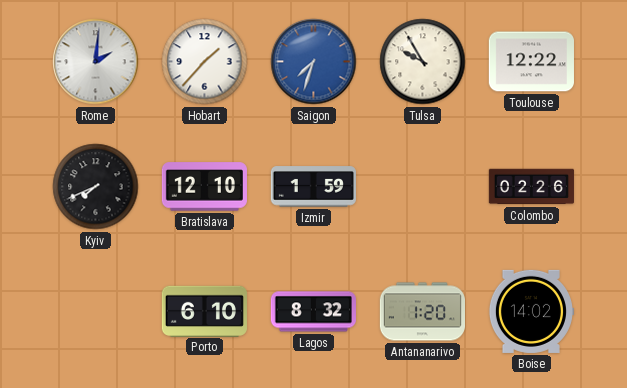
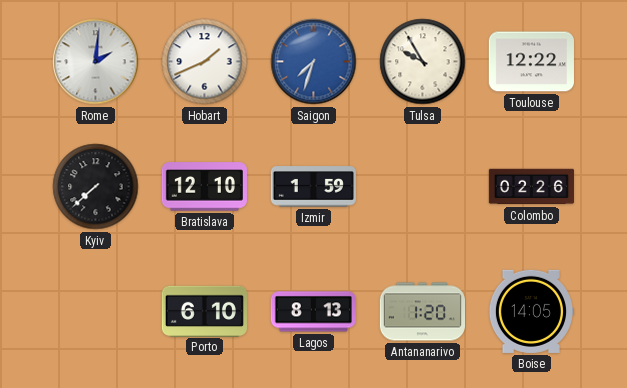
Hobart: 1:37 -> 1:41
Kyiv: 7:41 -> 7:38
Lagos: 8:32 -> 8:13
Boise: 14:02 -> 14:05
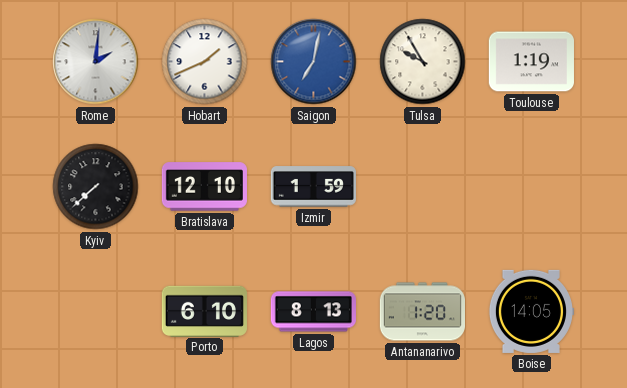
Saigon: 7:33 -> 7:02
Toulouse: 12:22 -> 1:19
Colombo: 02:26 -> none
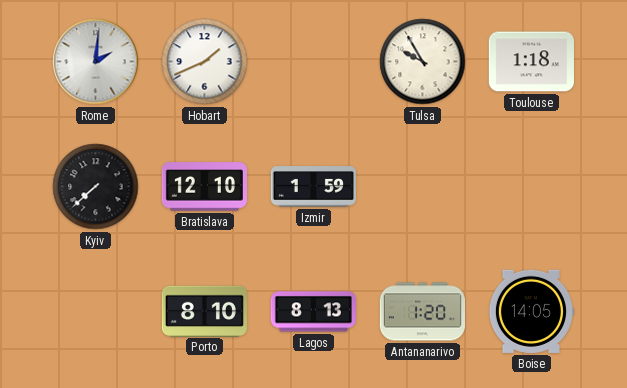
Saigon: 7:02 -> none
Toulouse: 1:19 -> 1:18
Porto: 6:10 -> 8:10
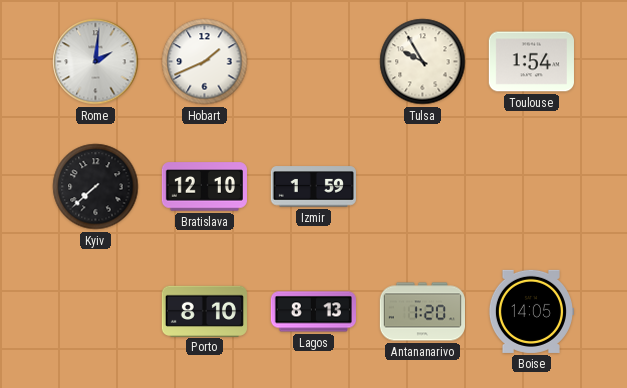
Toulouse: 1:18 -> 1:54
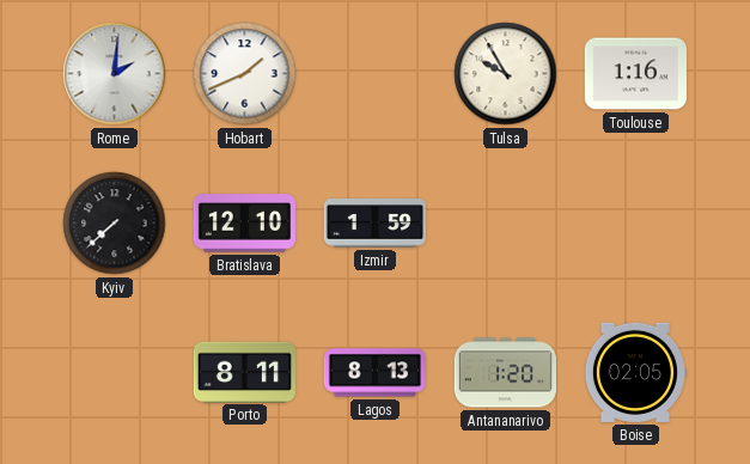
Toulouse: 1:54 -> 1:16
Porto: 8:10 -> 8:11
Boise: 14:05 -> 02:05
